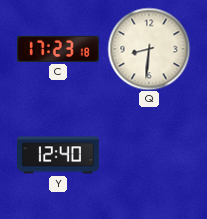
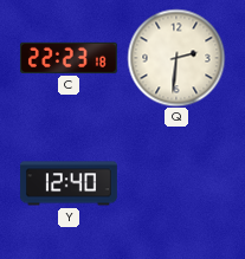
C: 17:23 -> 22:23
Q: 8:31 -> 2:31
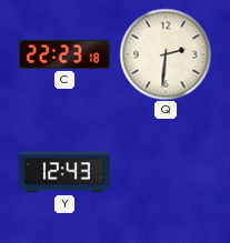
Y: 12:40 -> 12:43
